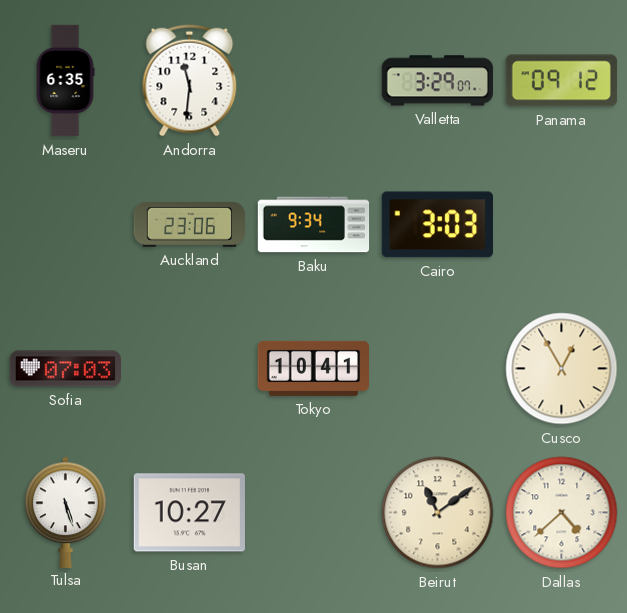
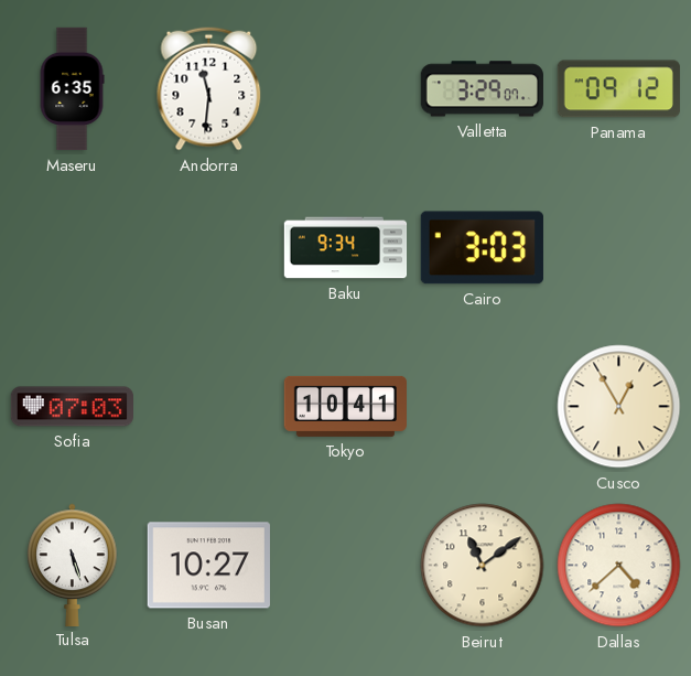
Auckland: 23:06 -> none
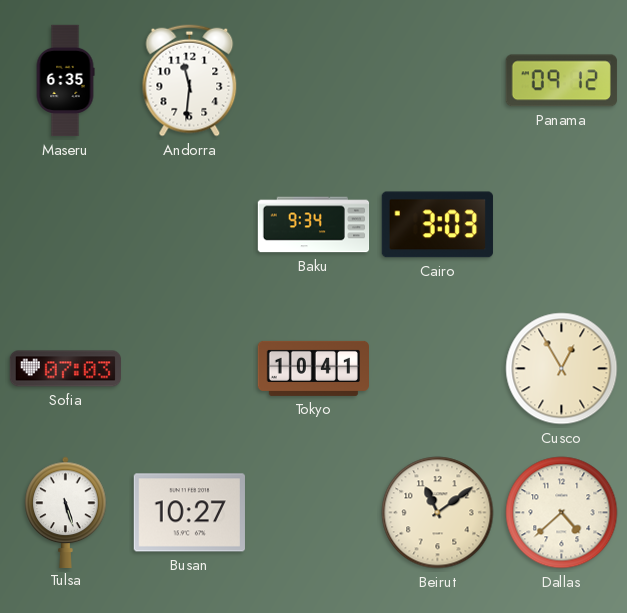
Valletta: 3:29 -> none
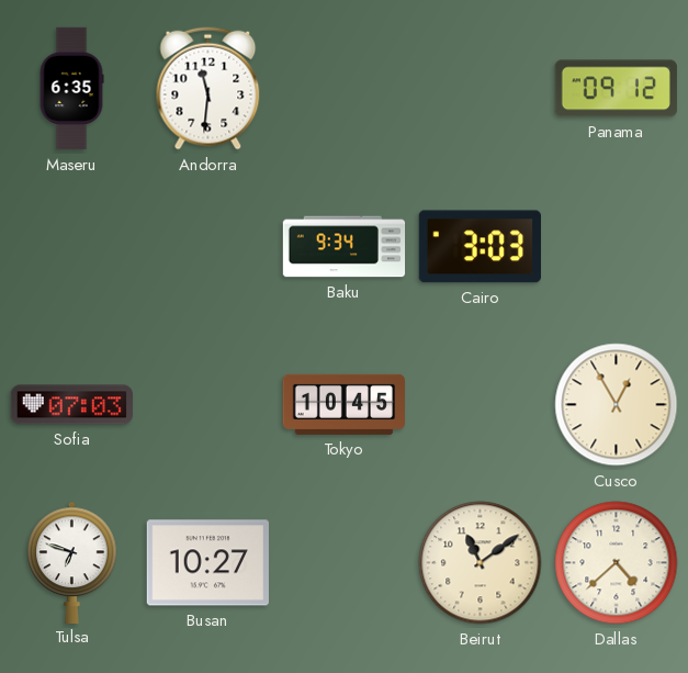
Tokyo: 10:41 -> 10:45
Tulsa: 5:27 -> 6:48
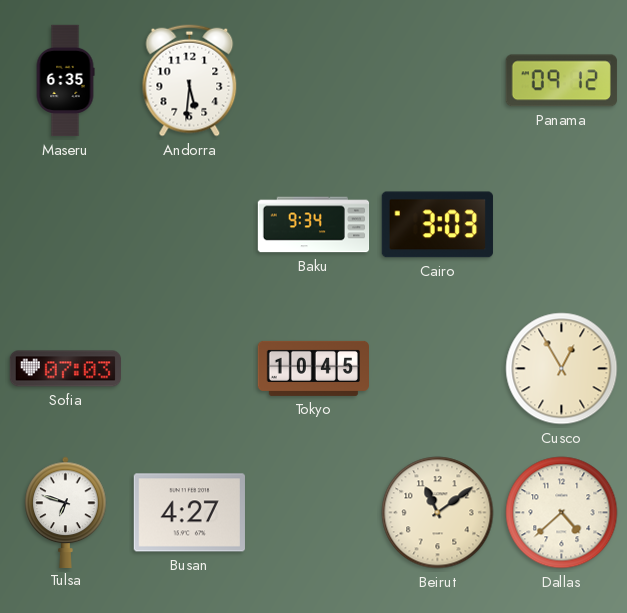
Andorra: 11:31 -> 5:31
Busan: 10:27 -> 4:27
